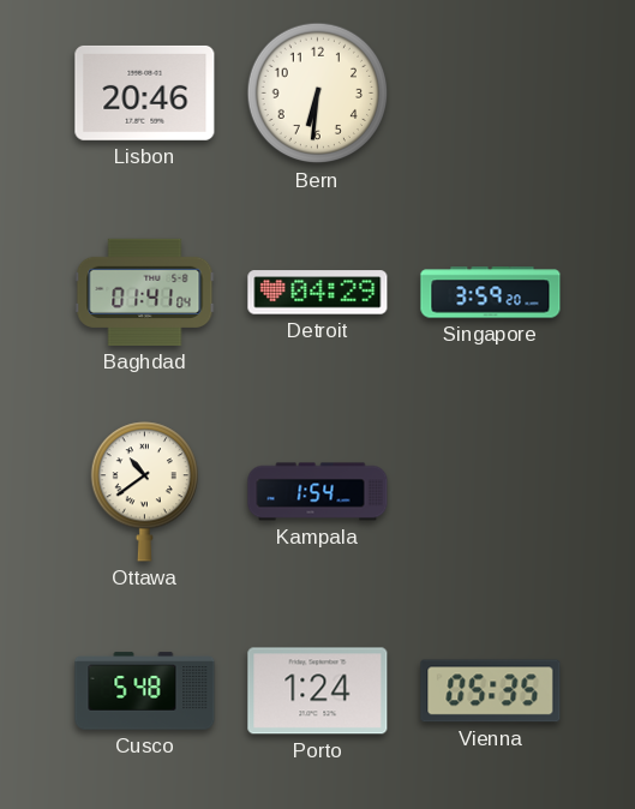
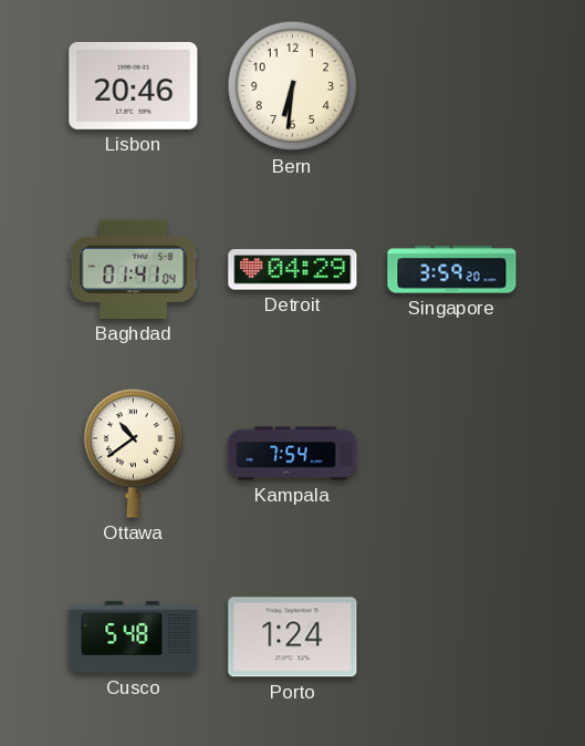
Kampala: 1:54 -> 7:54
Vienna: 05:35 -> none
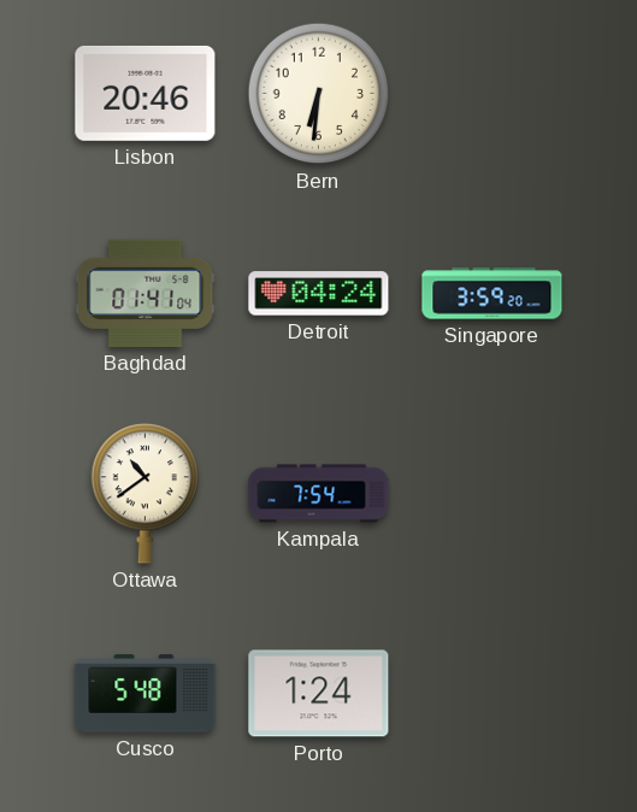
Detroit: 04:29 -> 04:24
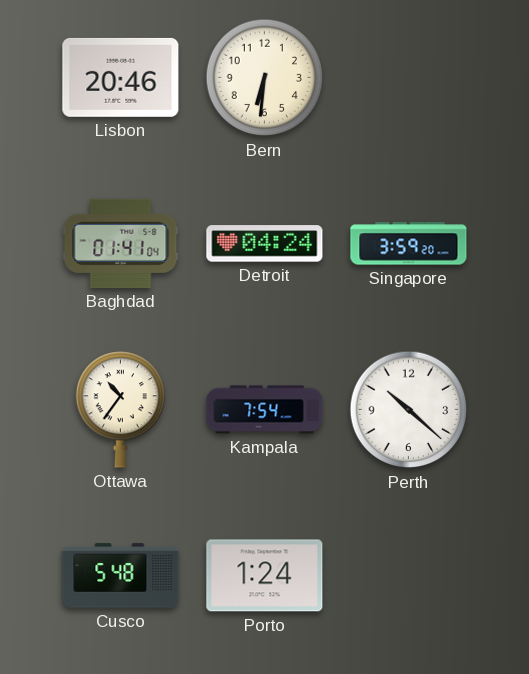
Ottawa: 10:39 -> 10:36
Perth: none -> 10:22
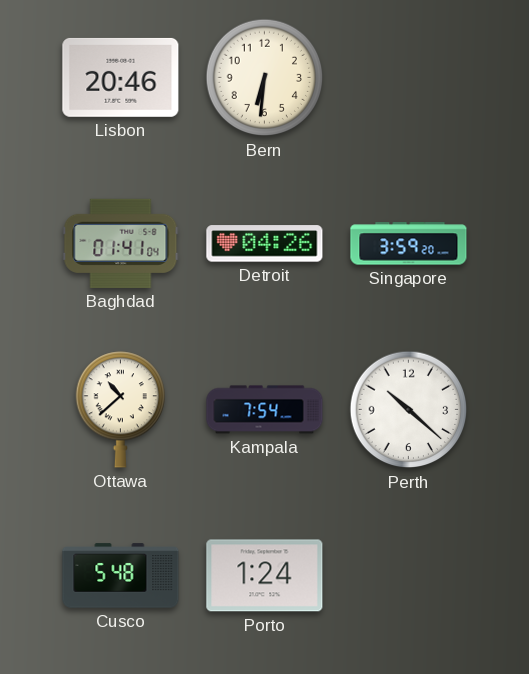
Detroit: 04:24 -> 04:26
Ottawa: 10:36 -> 10:38
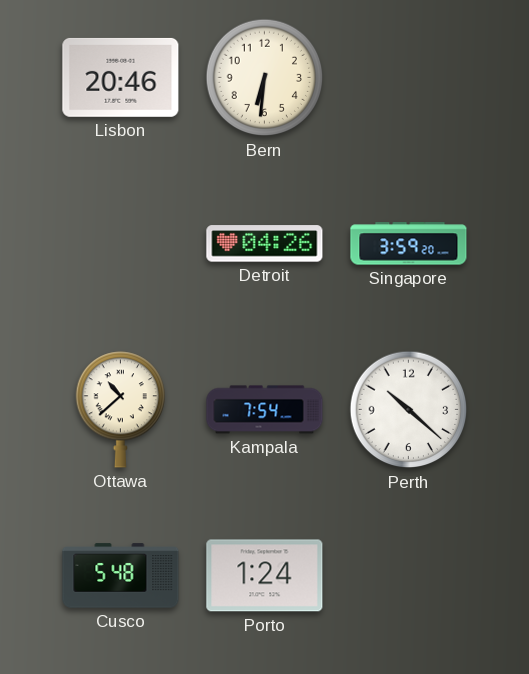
Baghdad: 01:41 -> none
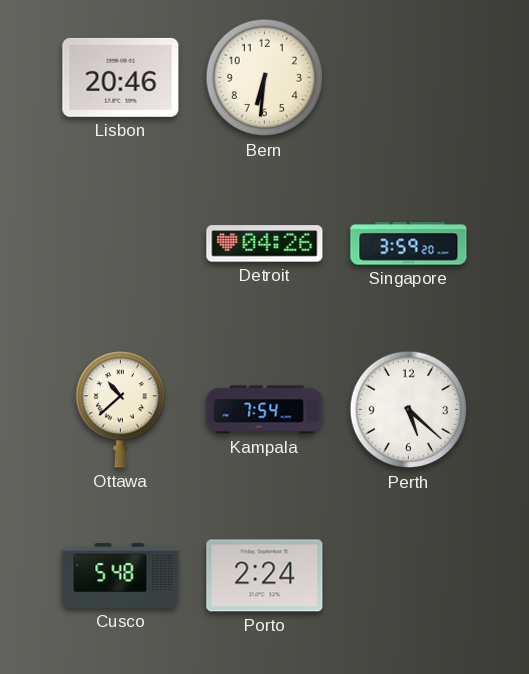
Perth: 10:22 -> 5:22
Porto: 1:24 -> 2:24
